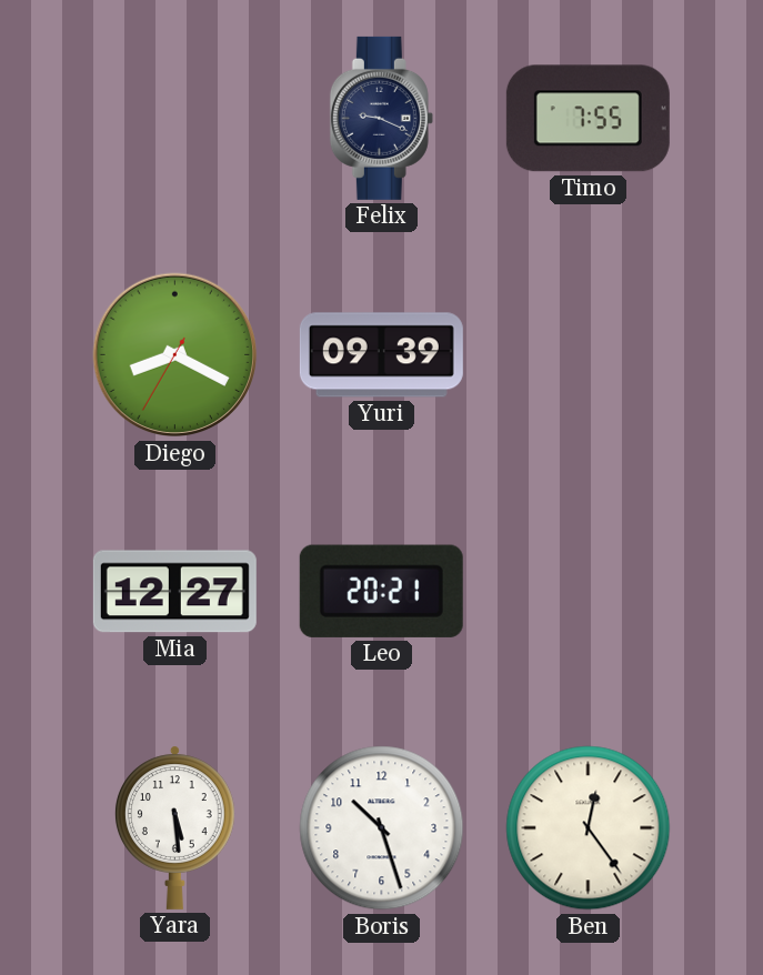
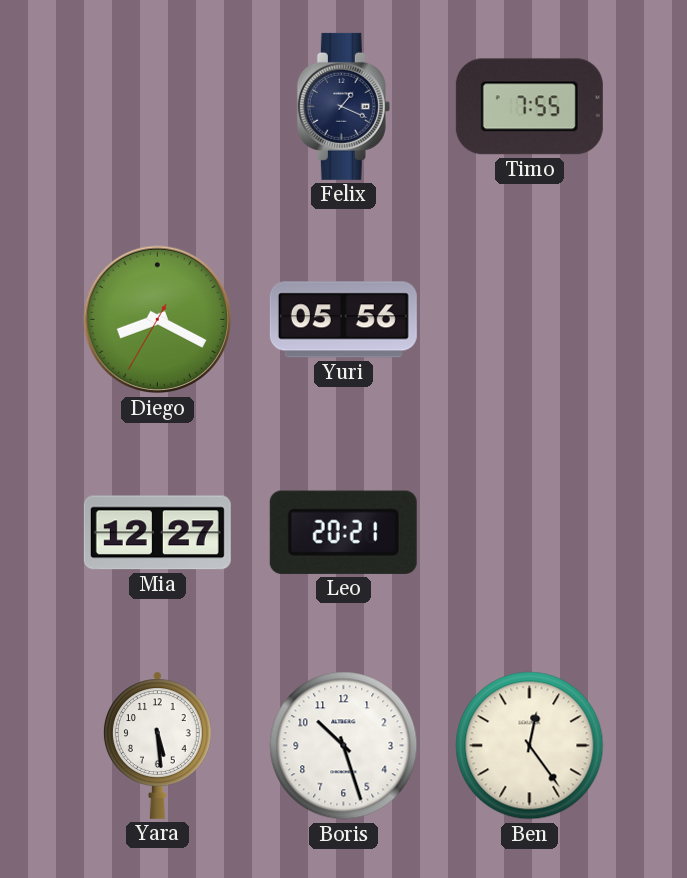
Felix: 9:19 -> 1:19
Yuri: 09:39 -> 05:56
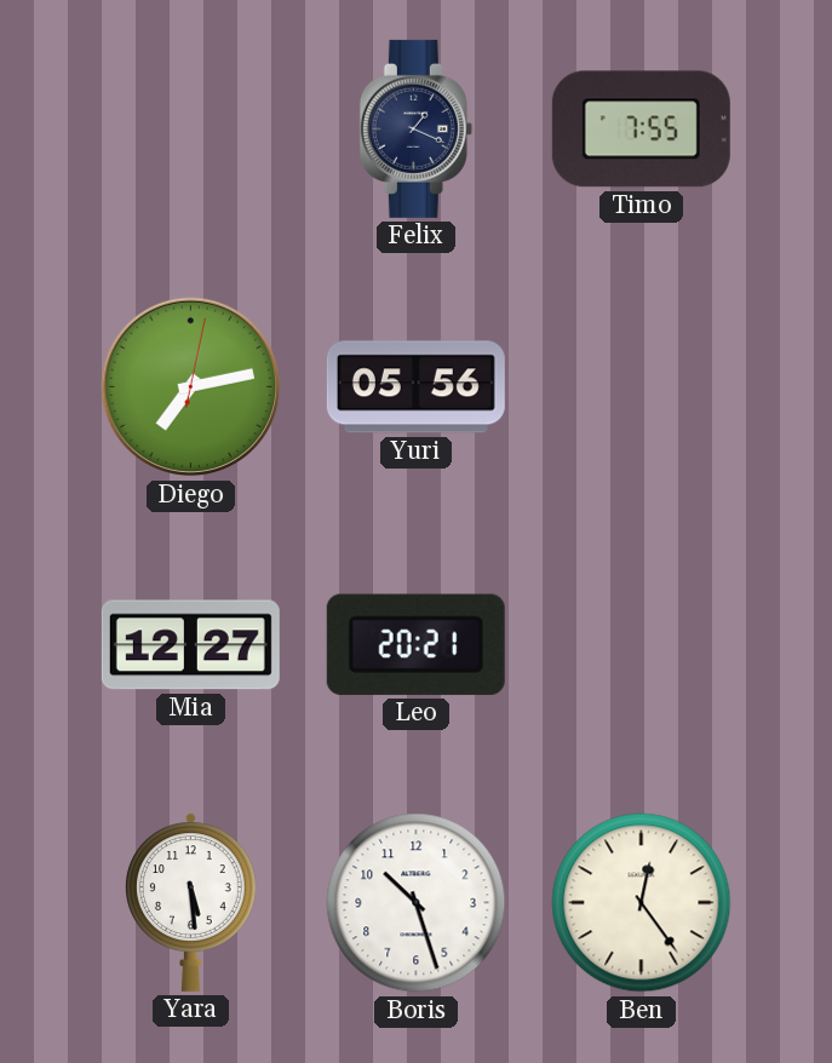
Diego: 8:19 -> 7:13
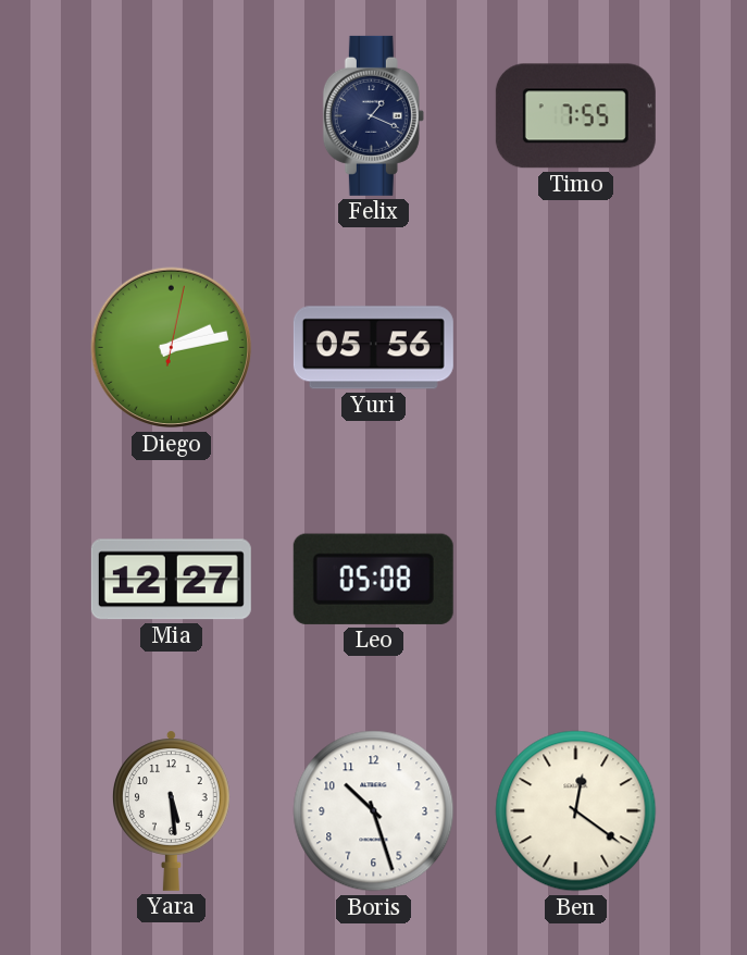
Diego: 7:13 -> 2:13
Leo: 20:21 -> 05:08
Ben: 12:24 -> 12:21
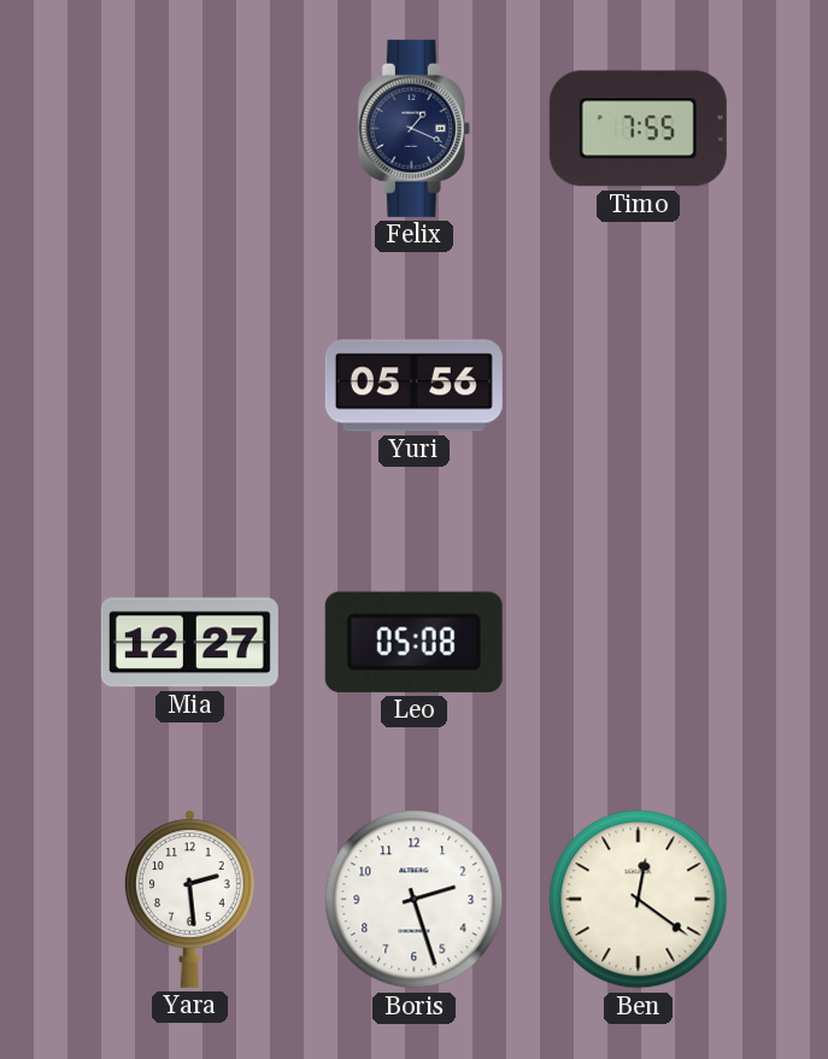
Diego: 2:13 -> none
Yara: 5:29 -> 2:29
Boris: 10:27 -> 2:27
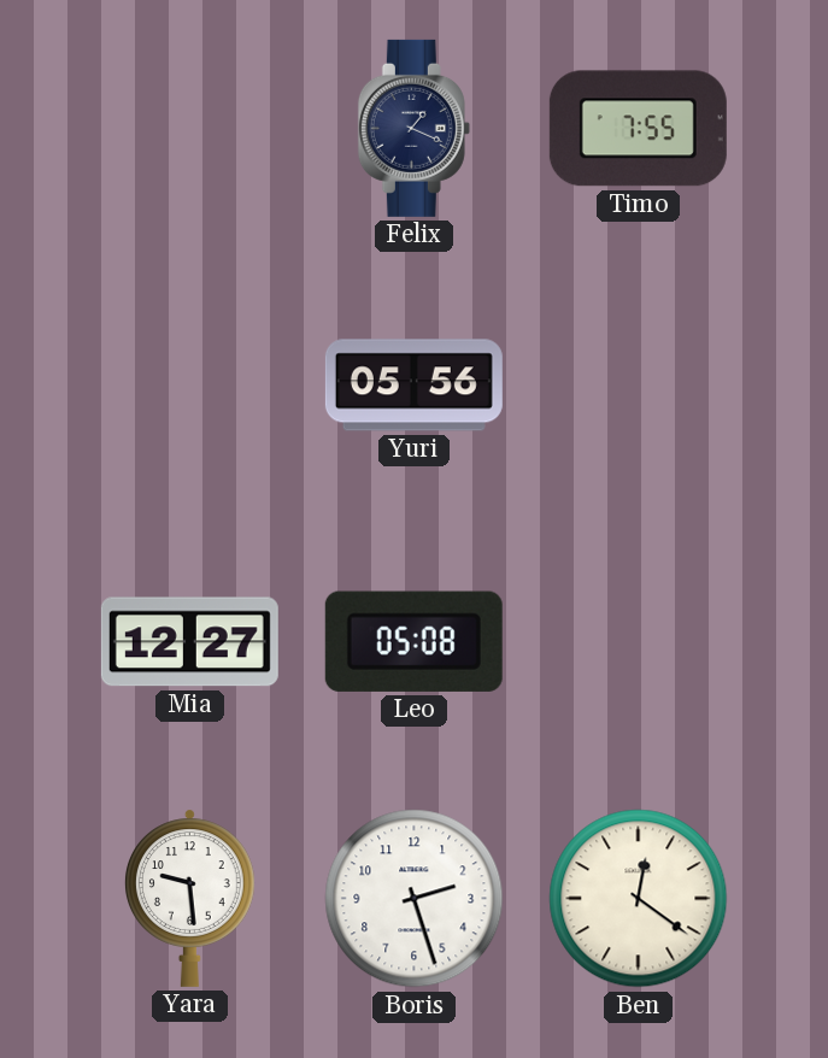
Yara: 2:29 -> 9:29
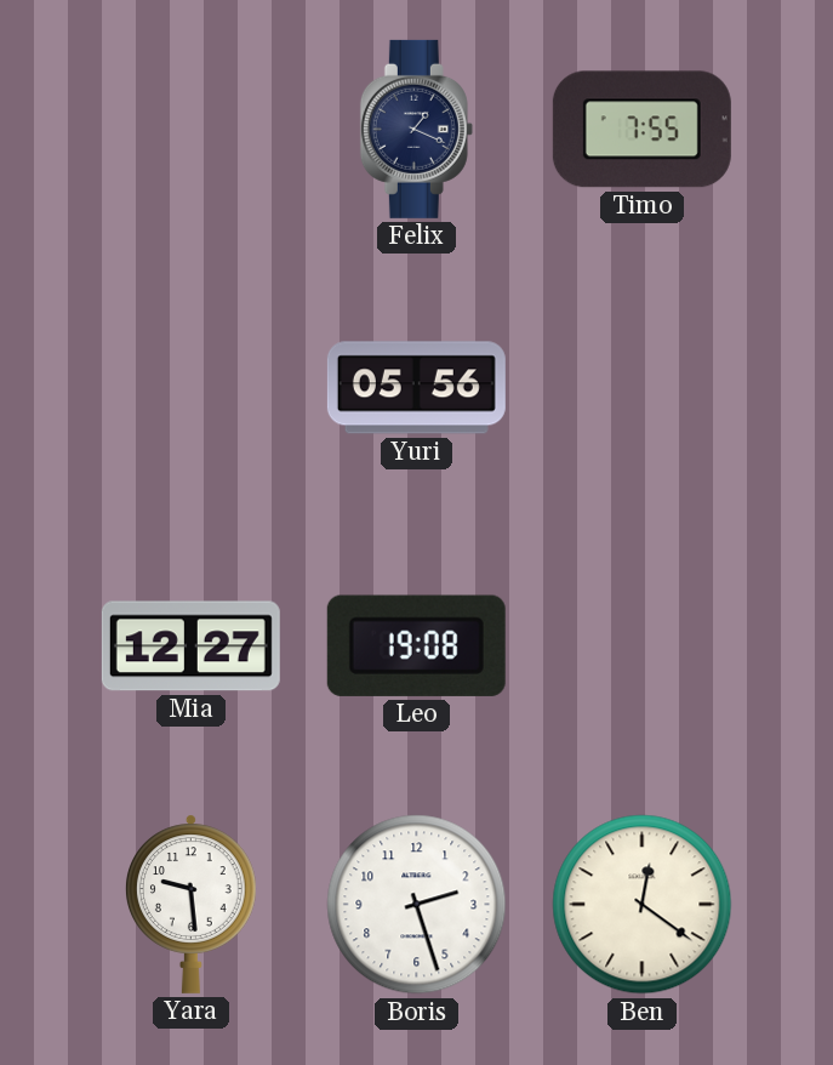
Leo: 05:08 -> 19:08
